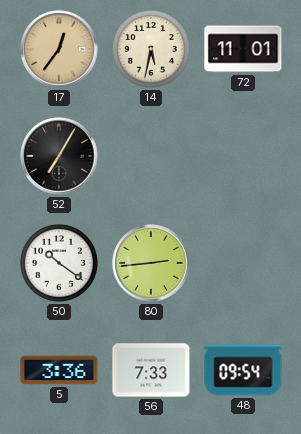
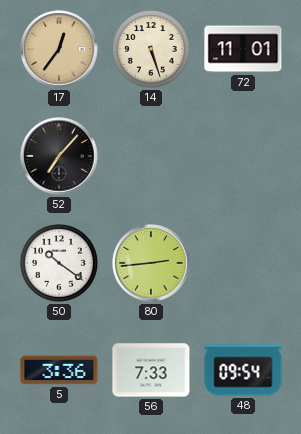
14: 5:32 -> 5:27
52: 7:05 -> 7:07
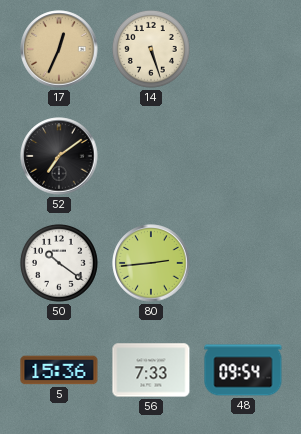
17: 12:36 -> 12:34
72: 11:01 -> none
52: 7:07 -> 7:09
5: 3:36 -> 15:36
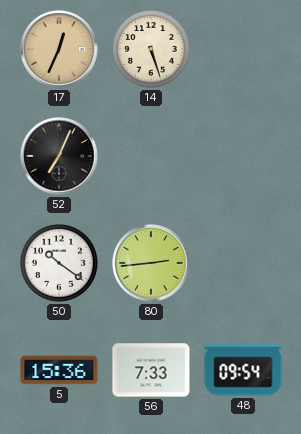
52: 7:09 -> 7:04
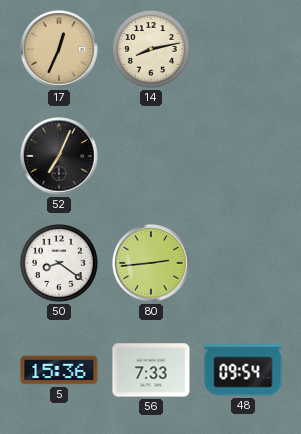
14: 5:27 -> 8:13
50: 10:21 -> 8:21
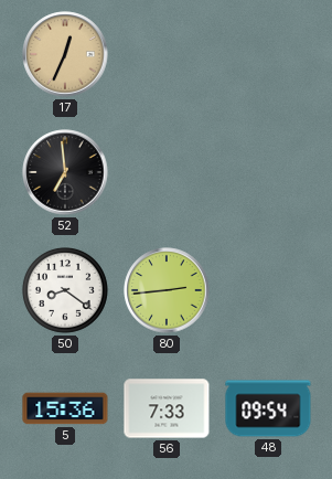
14: 8:13 -> none
52: 7:04 -> 6:59
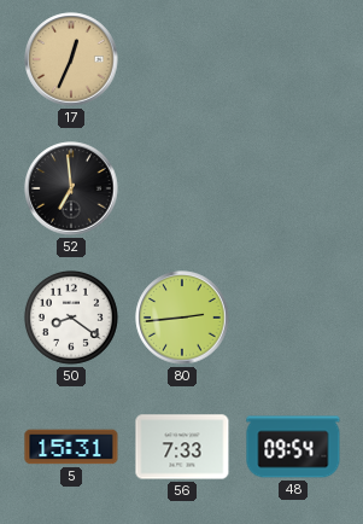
5: 15:36 -> 15:31
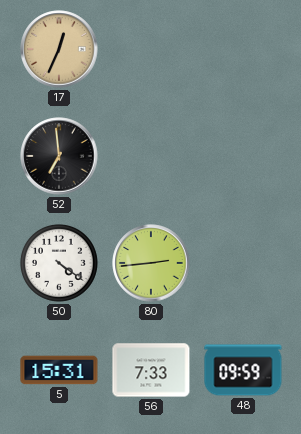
50: 8:21 -> 4:21
48: 09:54 -> 09:59
